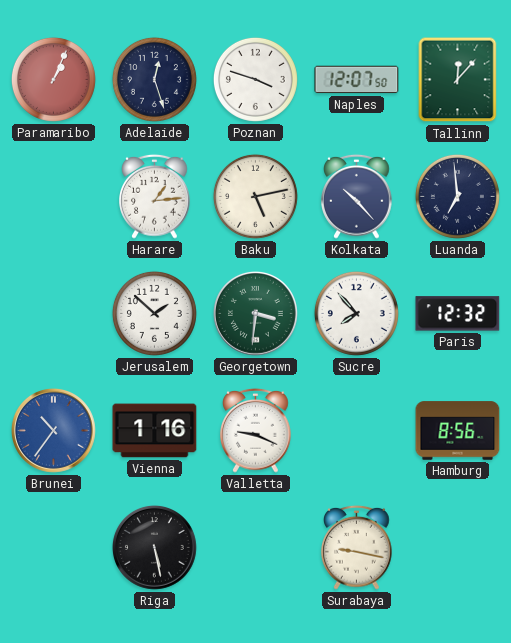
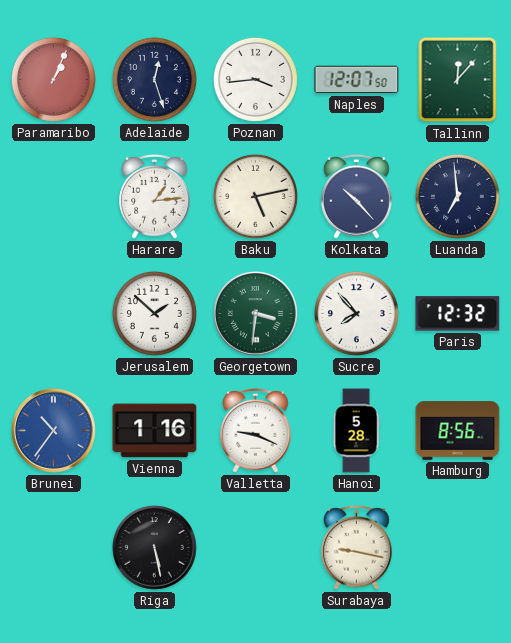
Poznan: 3:48 -> 3:44
Hanoi: none -> 5:28
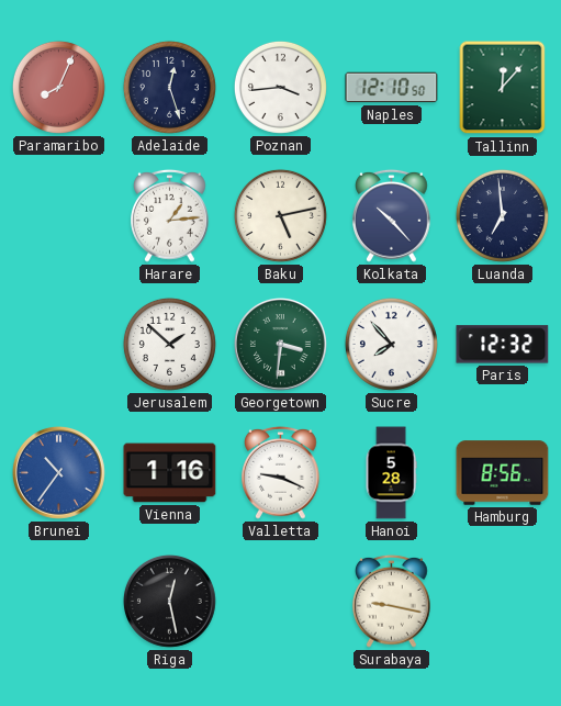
Paramaribo: 1:04 -> 8:04
Naples: 12:07 -> 12:10
Riga: 5:28 -> 12:28
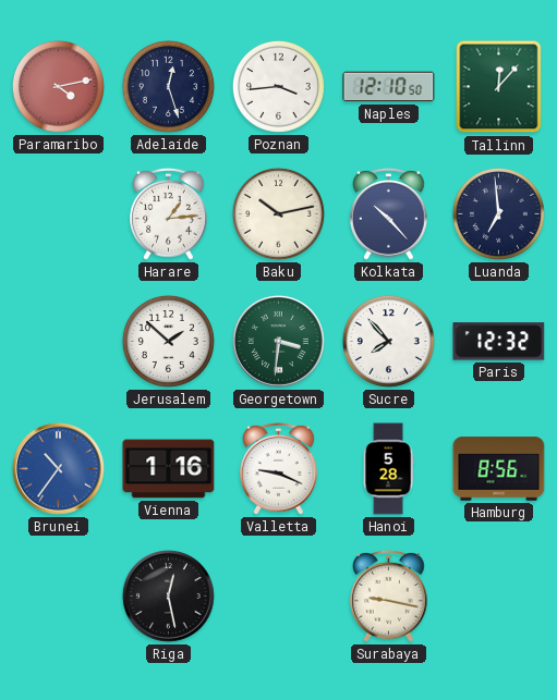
Paramaribo: 8:04 -> 4:13
Baku: 5:13 -> 10:13
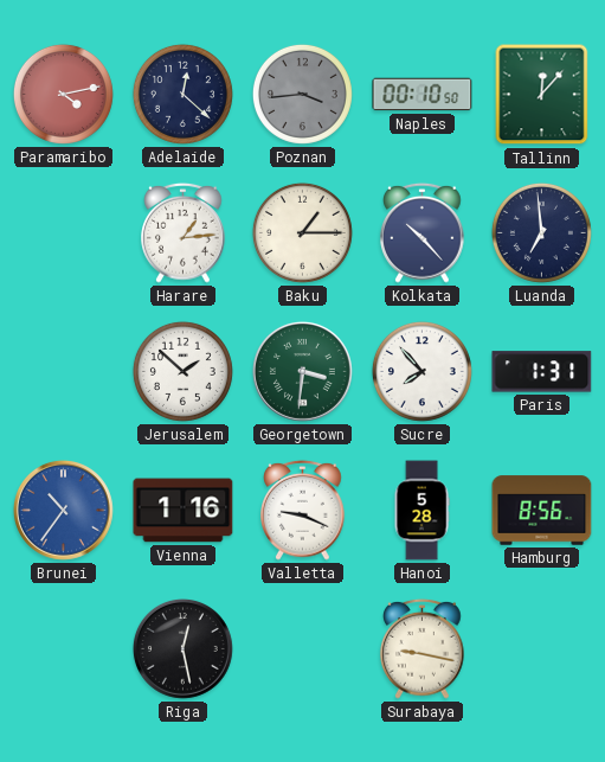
Adelaide: 12:27 -> 12:22
Poznan dial: white -> grey
Naples: 12:10 -> 00:10
Baku: 10:13 -> 1:15
Paris: 12:32 -> 1:31
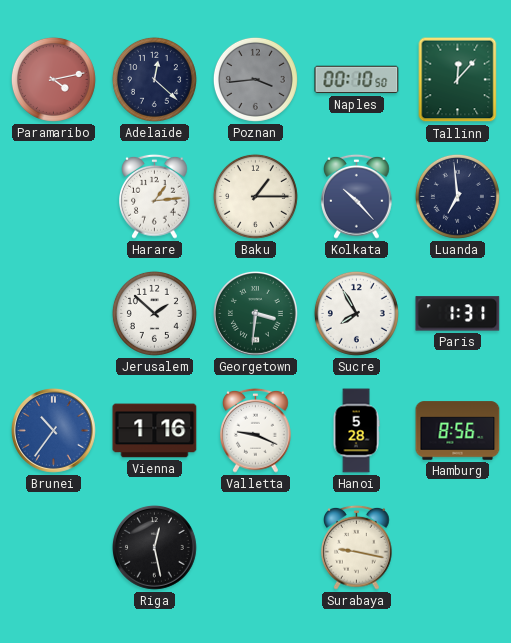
Sucre: 7:53 -> 7:55
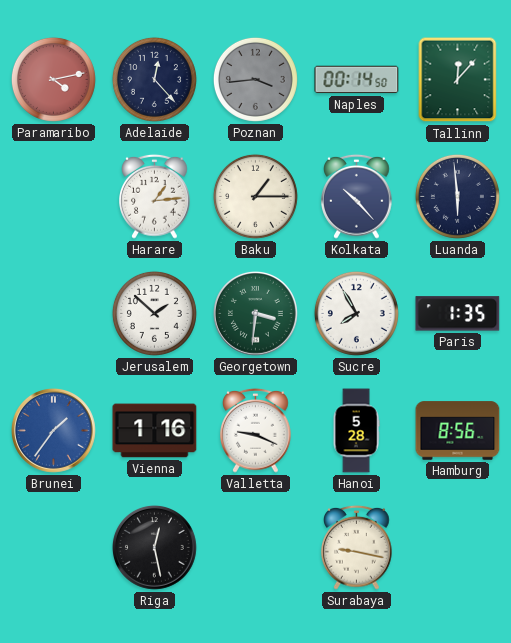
Adelaide: 12:22 -> 12:23
Naples: 00:10 -> 00:14
Luanda: 6:59 -> 5:59
Paris: 1:31 -> 1:35
Brunei: 10:36 -> 1:36
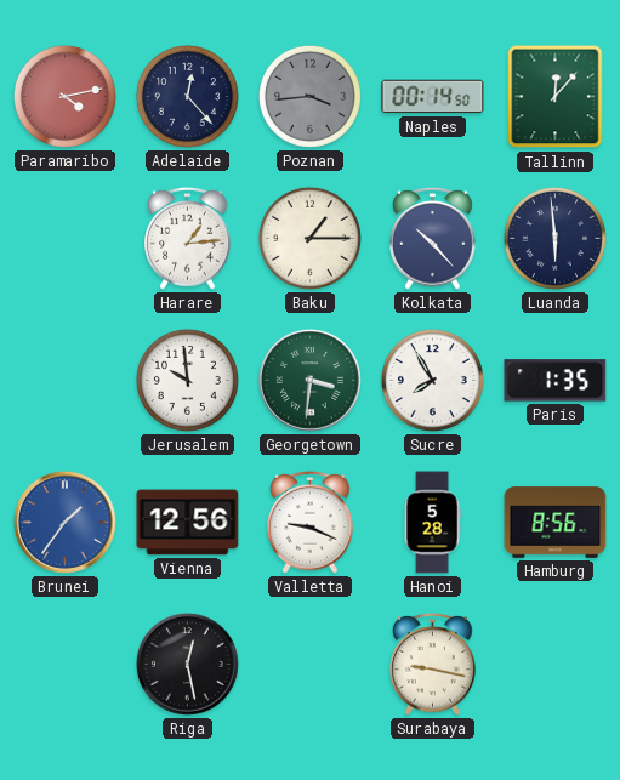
Jerusalem: 1:52 -> 9:59
Vienna: 1:16 -> 12:56
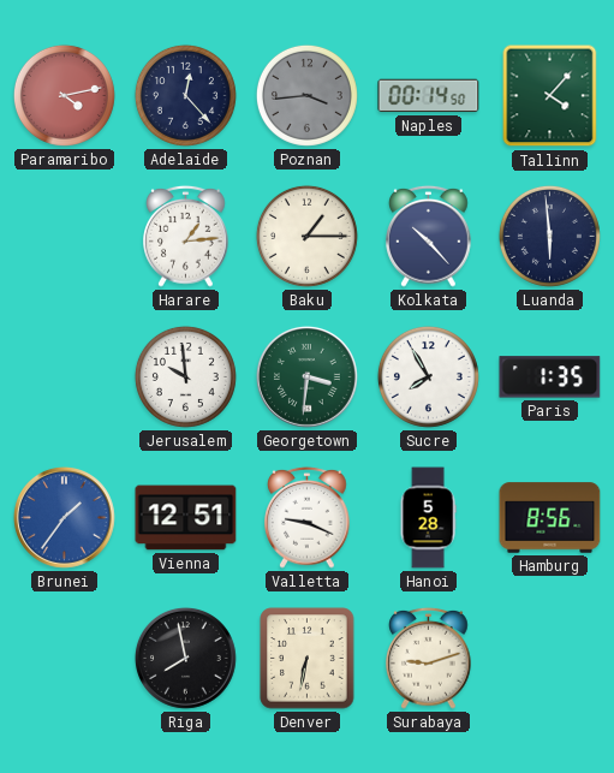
Tallinn: 12:07 -> 4:07
Vienna: 12:56 -> 12:51
Riga: 12:28 -> 7:58
Denver: none -> 6:32
Surabaya: 9:17 -> 9:12
